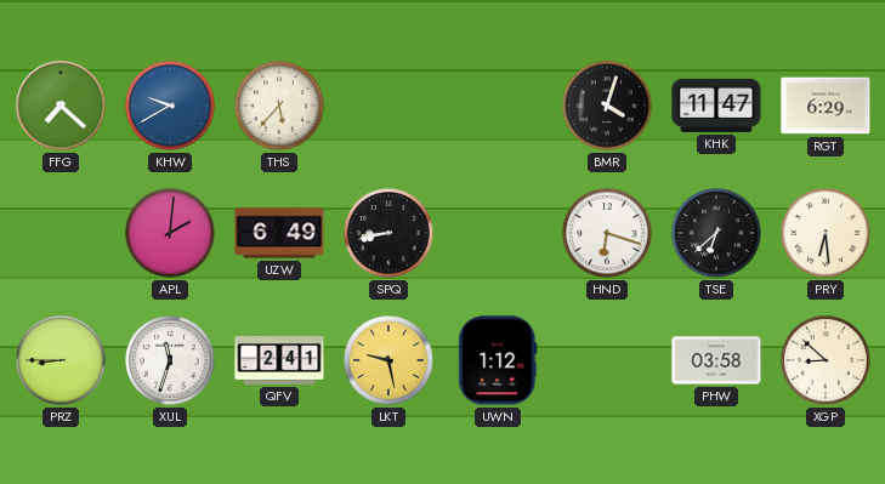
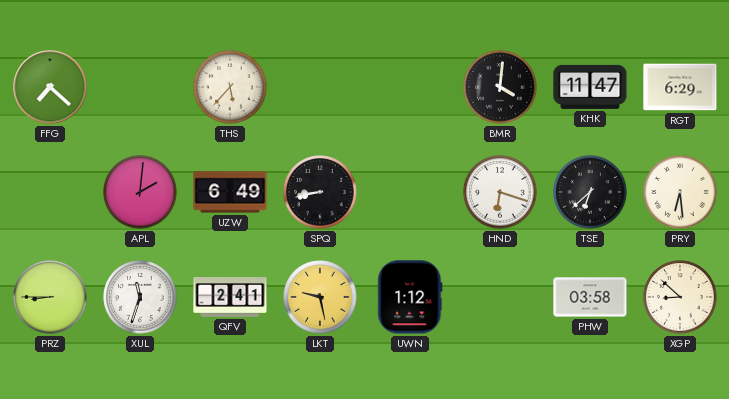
KHW: 9:40 -> none
BMR: 4:03 -> 4:01
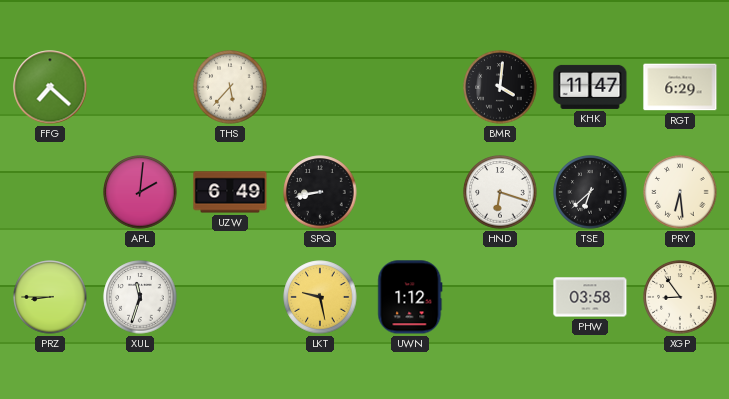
QFV: 2:41 -> none
XGP: 8:52 -> 8:54
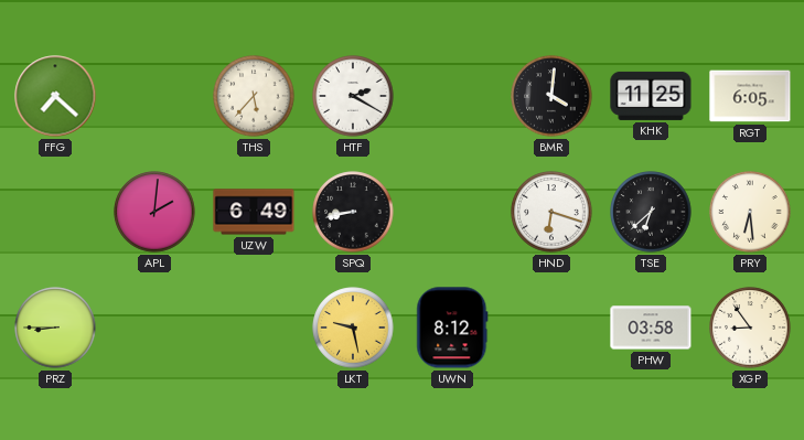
HTF: none -> 2:20
KHK: 11:47 -> 11:25
RGT: 6:29 -> 6:05
XUL: 11:33 -> none
UWN: 1:12 -> 8:12
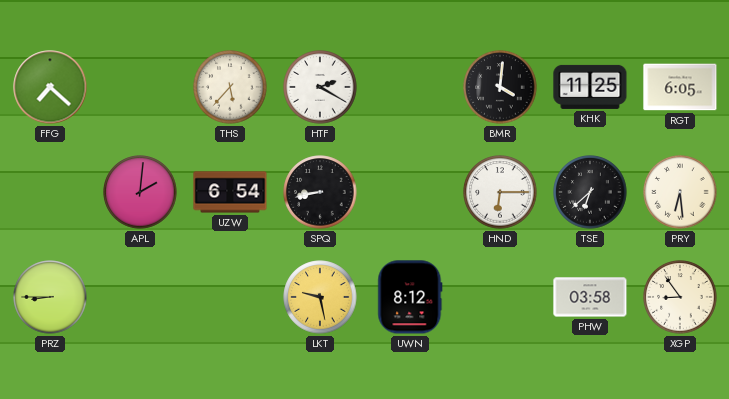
UZW: 6:49 -> 6:54
HND: 6:18 -> 6:15
